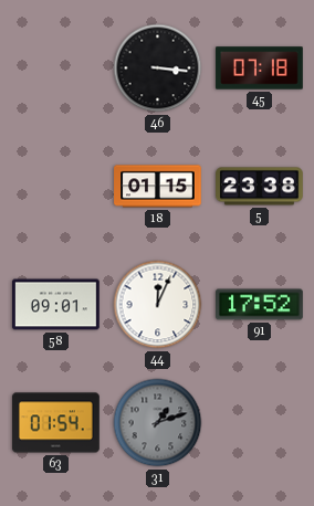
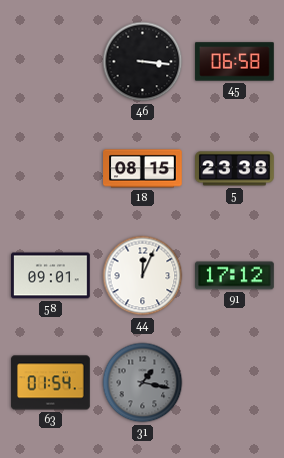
45: 07:18 -> 06:58
18: 01:15 -> 08:15
91: 17:52 -> 17:12
31: 1:12 -> 1:17
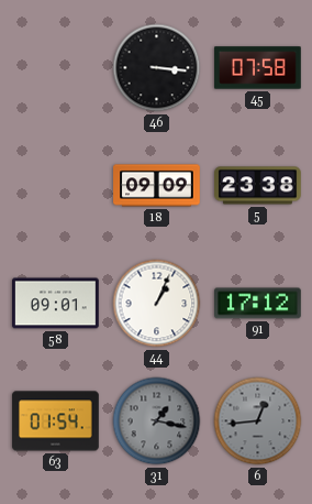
45: 06:58 -> 07:58
18: 08:15 -> 09:09
44: 12:04 -> 1:04
6: none -> 12:44
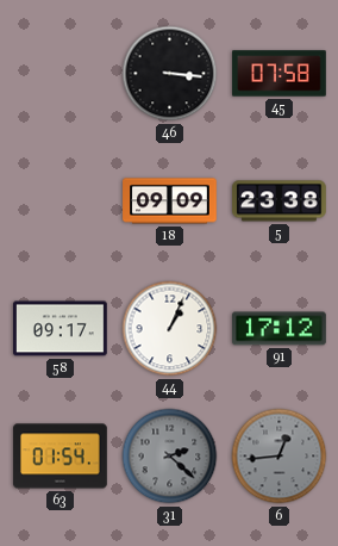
58: 09:01 -> 09:17
31: 1:17 -> 2:22
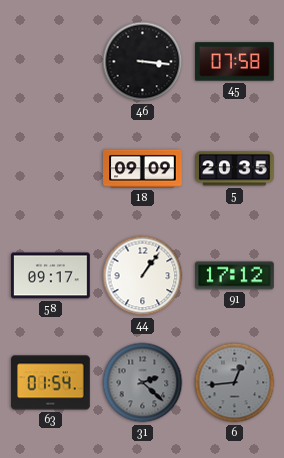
5: 23:38 -> 20:35
44: 1:04 -> 1:06
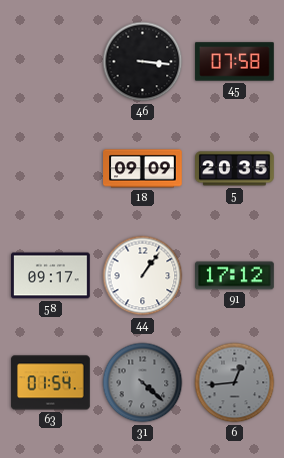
31: 2:22 -> 4:22
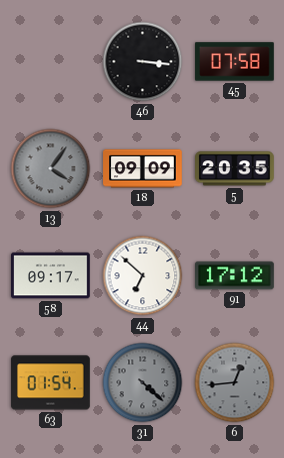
13: none -> 4:06
44: 1:06 -> 6:52
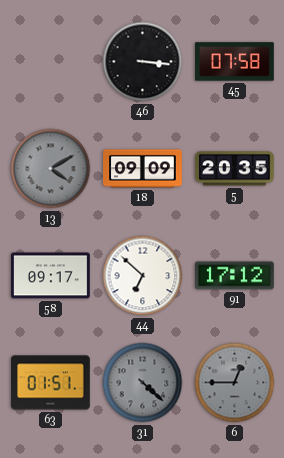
13: 4:06 -> 4:10
63: 01:54 -> 01:51
6: 12:44 -> 12:45
